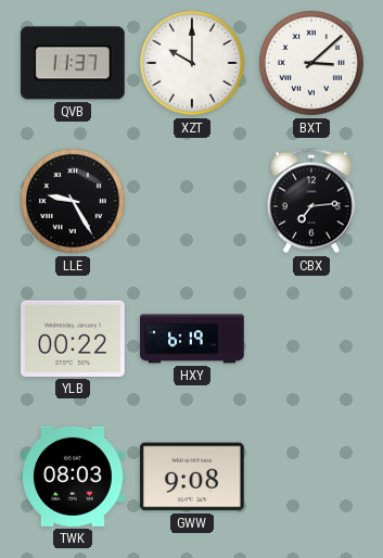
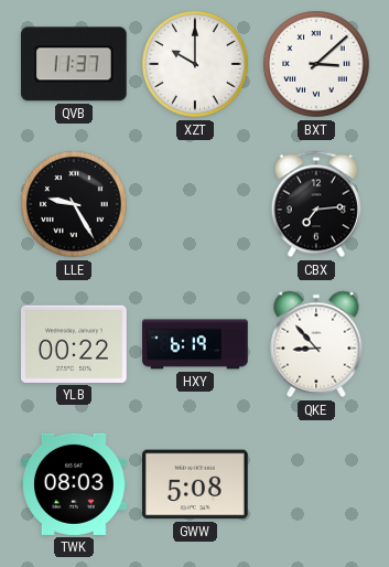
QKE: none -> 8:53
GWW: 9:08 -> 5:08
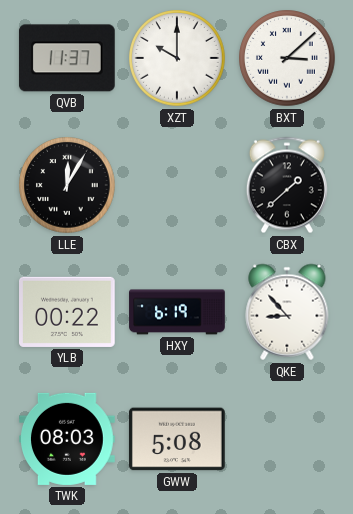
LLE: 9:25 -> 12:05
CBX: 7:14 -> 1:38
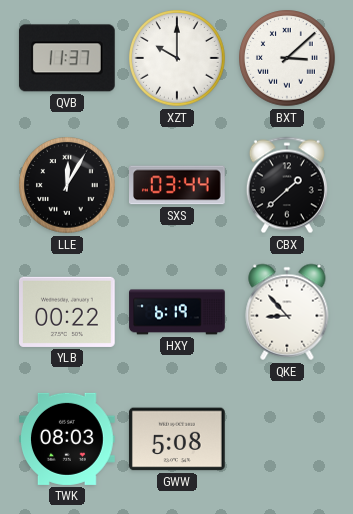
SXS: none -> 03:44
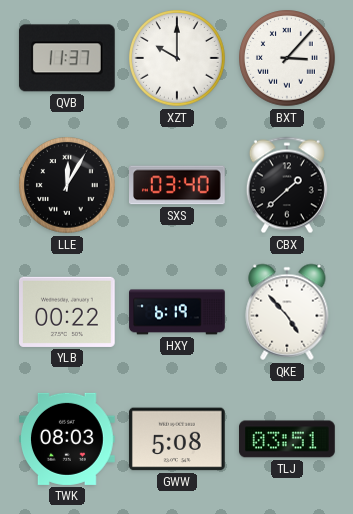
BXT: 3:08 -> 3:07
SXS: 03:44 -> 03:40
QKE: 8:53 -> 4:53
TLJ: none -> 03:51
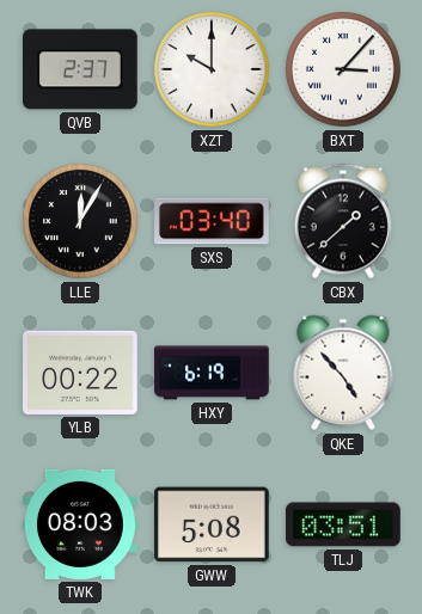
QVB: 11:37 -> 2:37
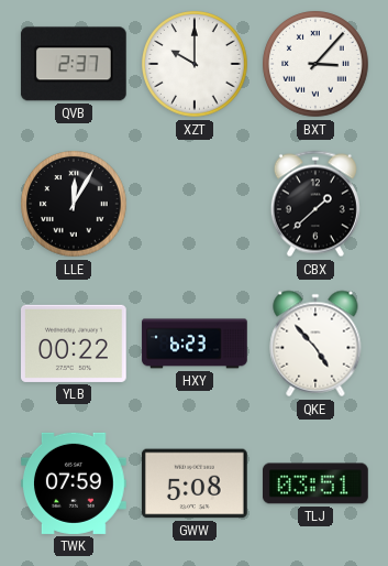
SXS: 03:40 -> none
HXY: 6:19 -> 6:23
TWK: 08:03 -> 07:59
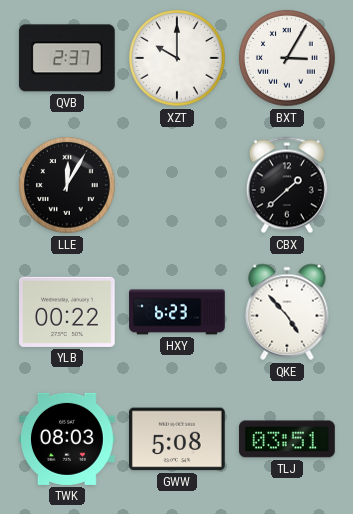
BXT: 3:07 -> 3:05
TWK: 07:59 -> 08:03
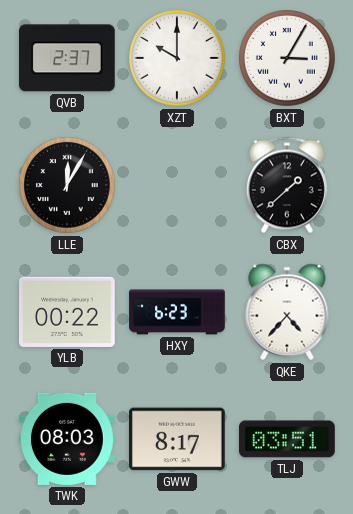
QKE: 4:53 -> 4:37
GWW: 5:08 -> 8:17
